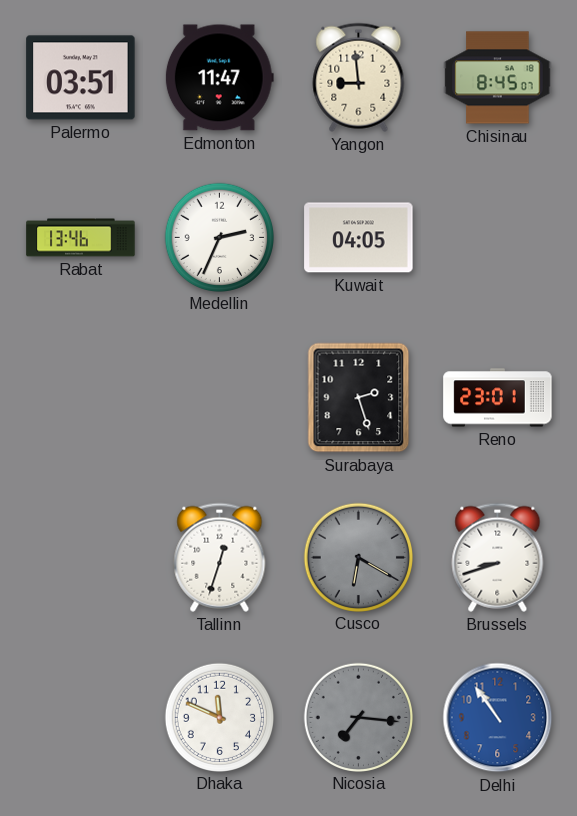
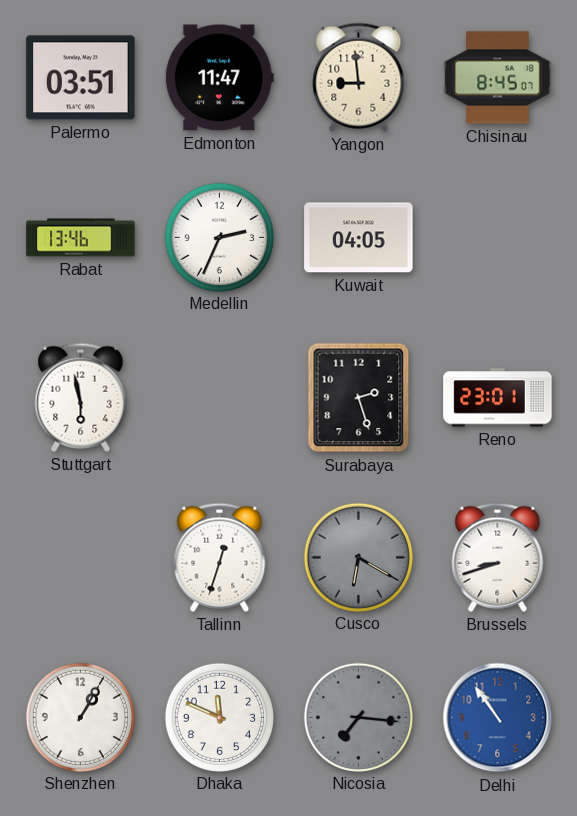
Stuttgart: none -> 5:58
Shenzhen: none -> 1:05
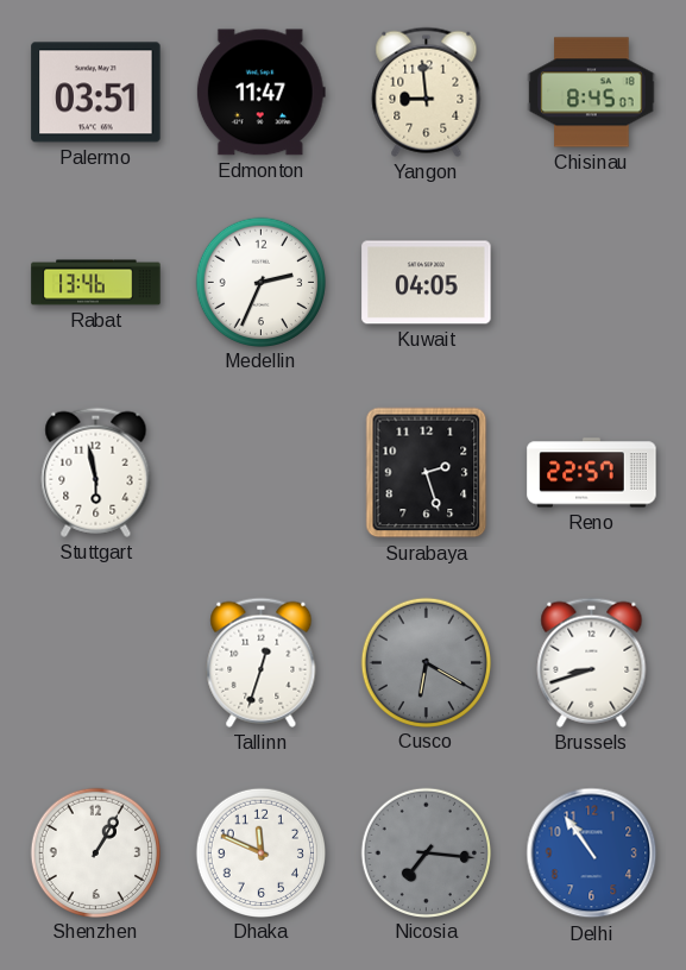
Reno: 23:01 -> 22:57
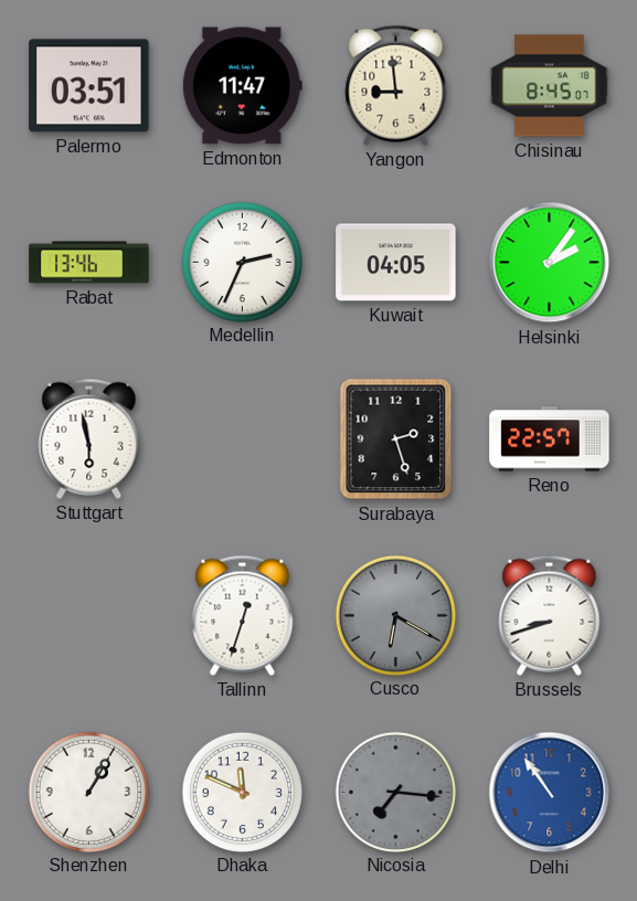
Helsinki: none -> 2:06
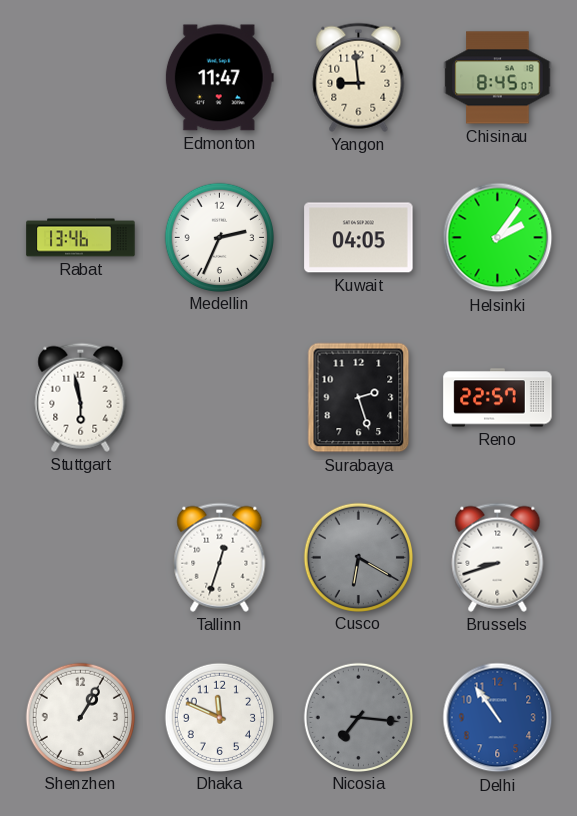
Palermo: 03:51 -> none
